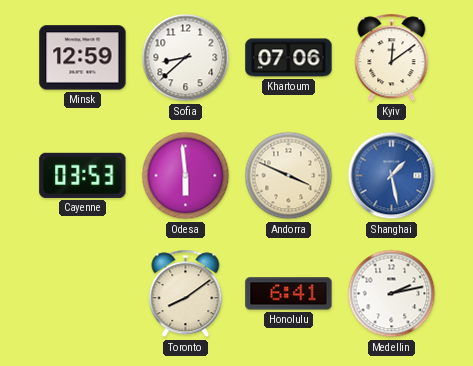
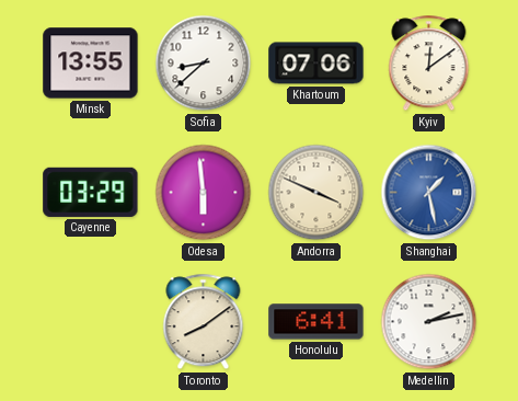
Minsk: 12:59 -> 13:55
Cayenne: 03:53 -> 03:29
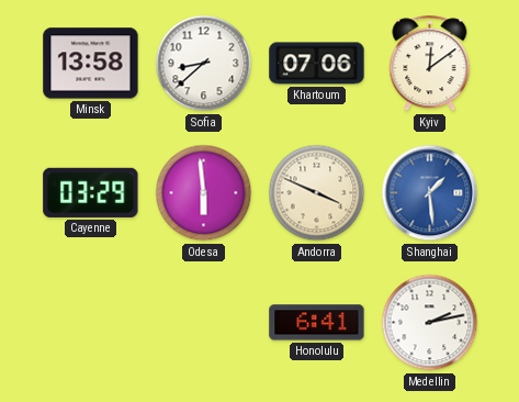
Minsk: 13:55 -> 13:58
Shanghai: 1:28 -> 1:29
Toronto: 8:09 -> none
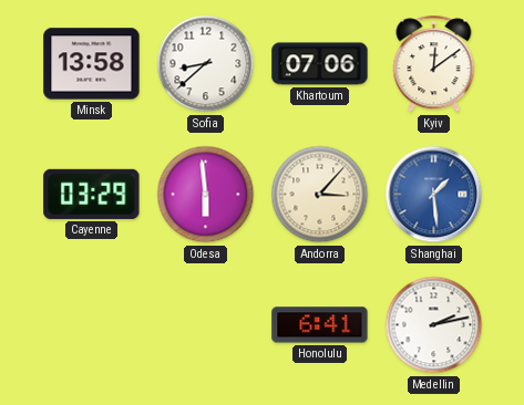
Andorra: 3:49 -> 3:07
